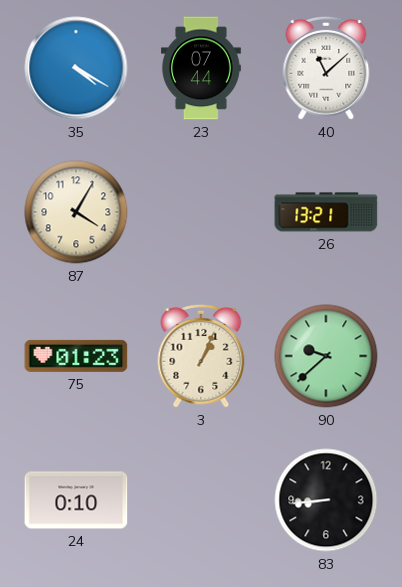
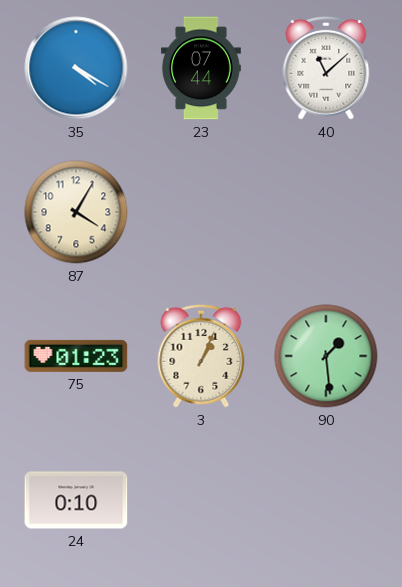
26: 13:21 -> none
90: 9:38 -> 1:29
83: 8:44 -> none
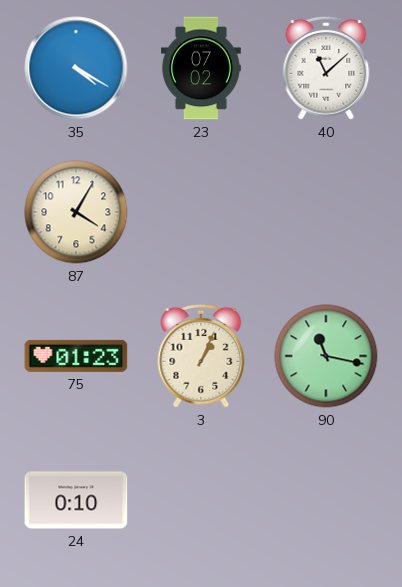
23: 07:44 -> 07:02
90: 1:29 -> 11:17
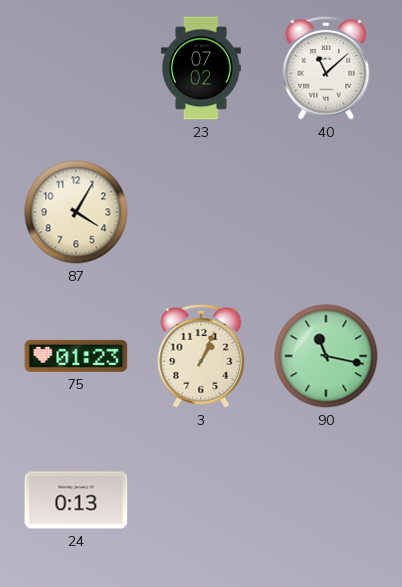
35: 4:20 -> none
24: 0:10 -> 0:13
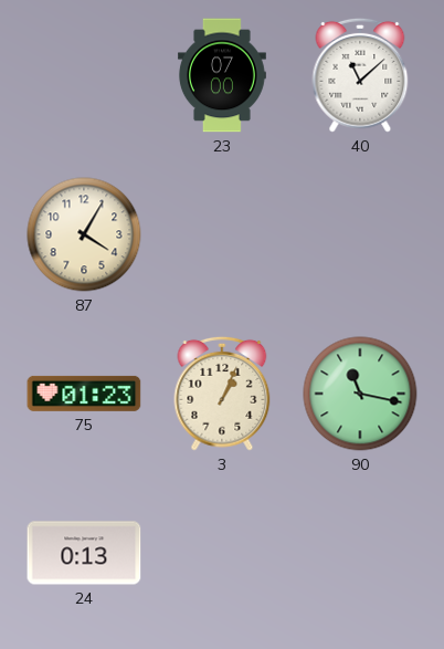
23: 07:02 -> 07:00
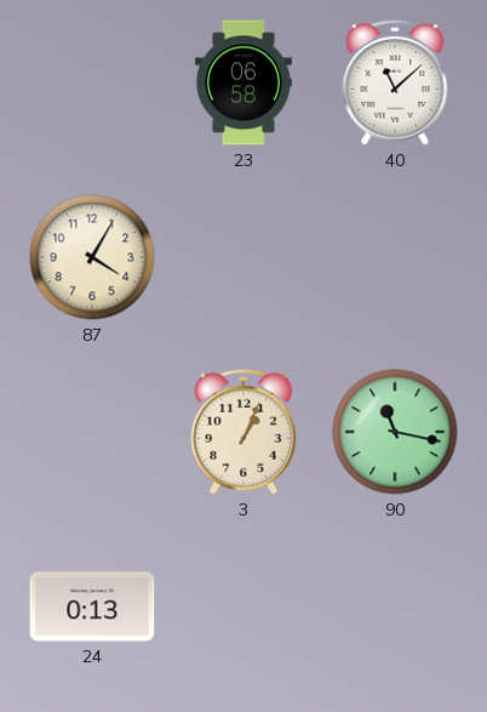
23: 07:00 -> 06:58
75: 01:23 -> none
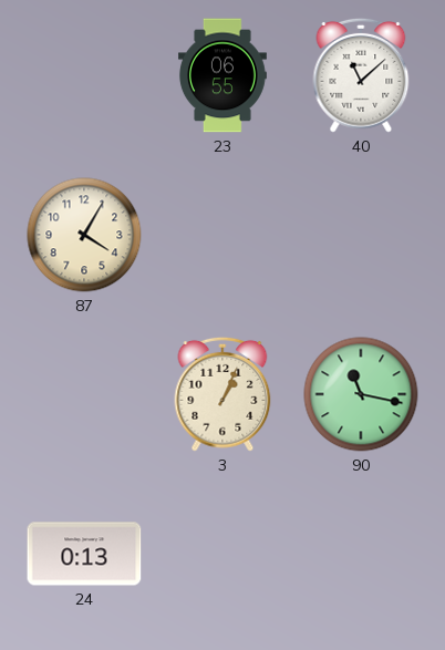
23: 06:58 -> 06:55
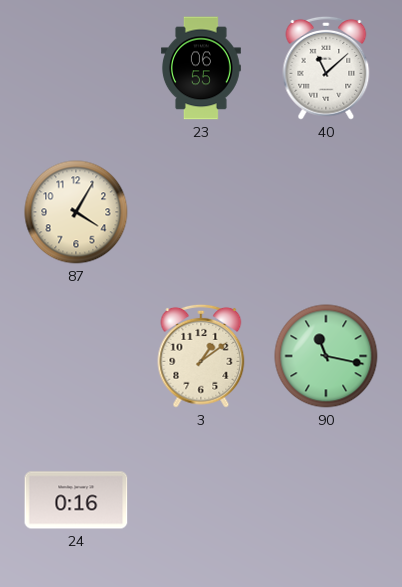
3: 1:04 -> 1:09
24: 0:13 -> 0:16
